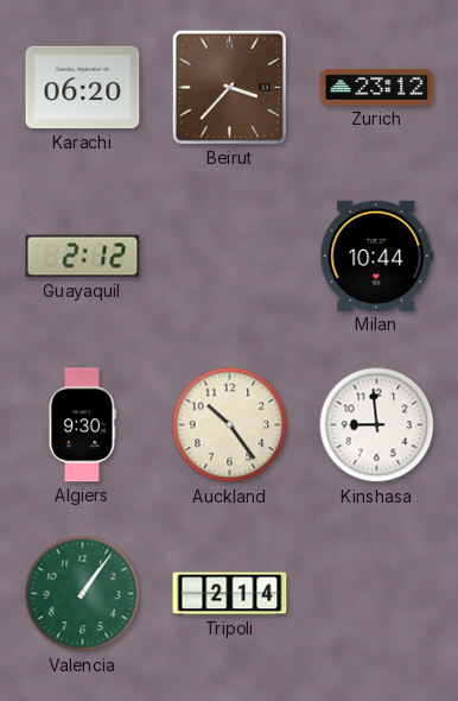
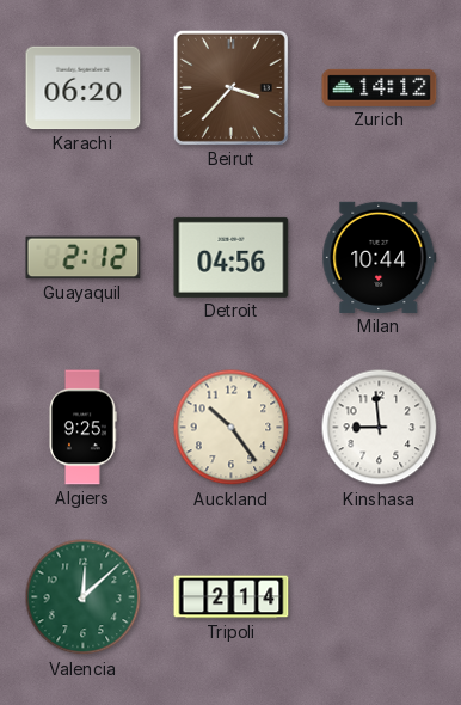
Zurich: 23:12 -> 14:12
Detroit: none -> 04:56
Algiers: 9:30 -> 9:25
Valencia: 1:06 -> 12:08
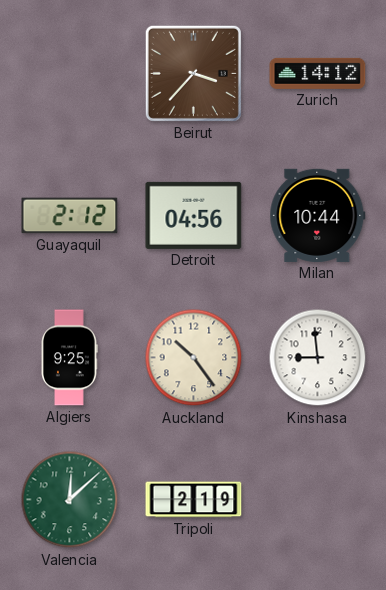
Karachi: 06:20 -> none
Tripoli: 2:14 -> 2:19
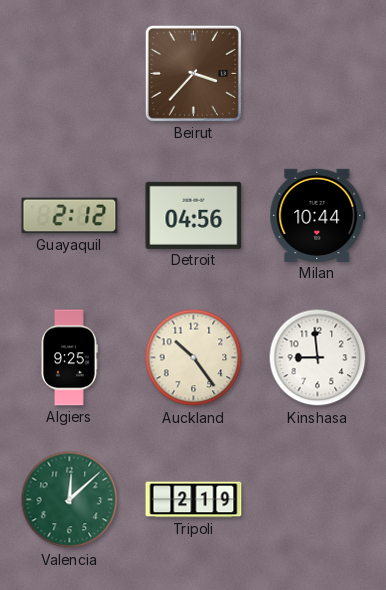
Zurich: 14:12 -> none
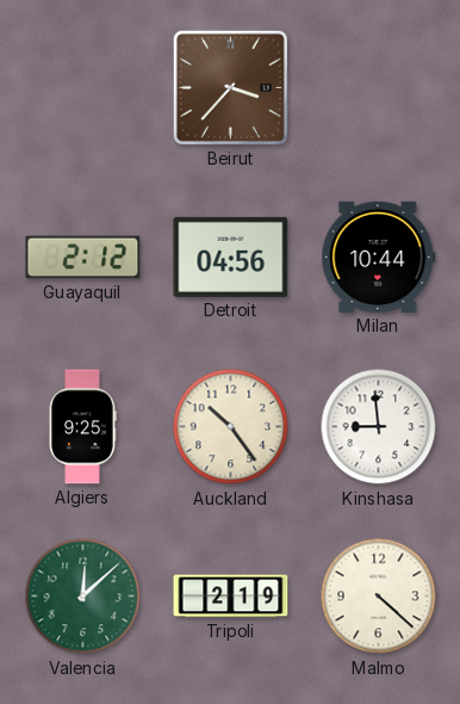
Malmo: none -> 4:22
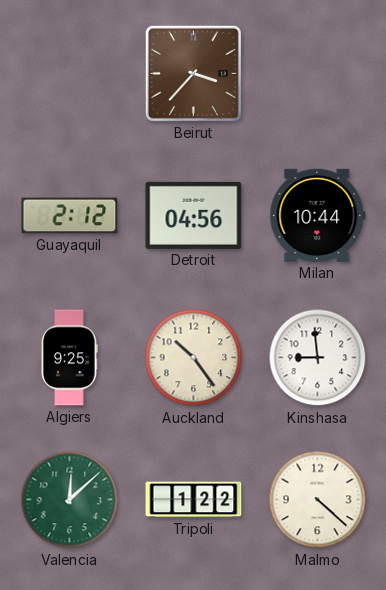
Tripoli: 2:19 -> 1:22
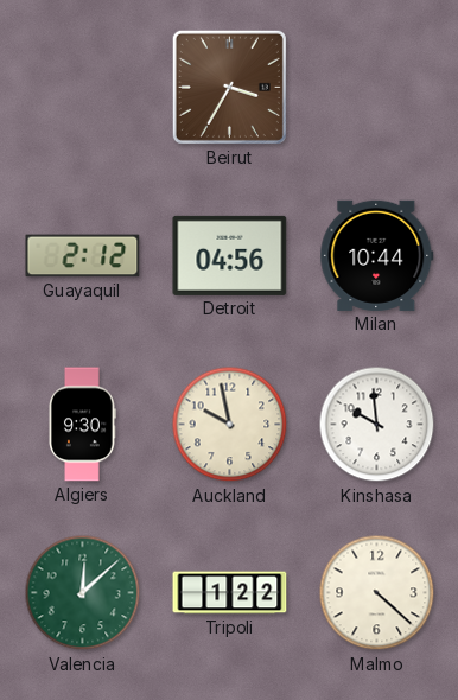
Beirut: 3:37 -> 3:35
Algiers: 9:25 -> 9:30
Auckland: 10:24 -> 9:58
Kinshasa: 8:59 -> 9:59
